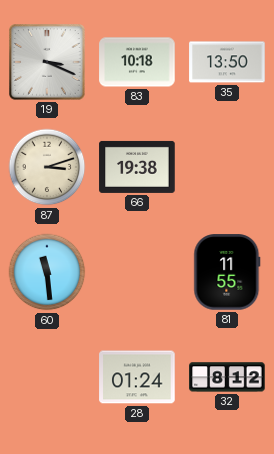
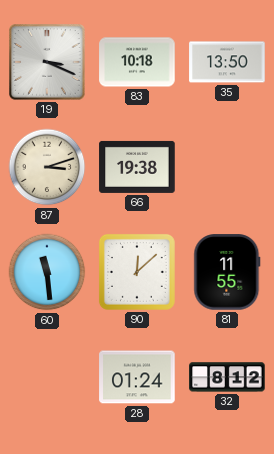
90: none -> 12:08
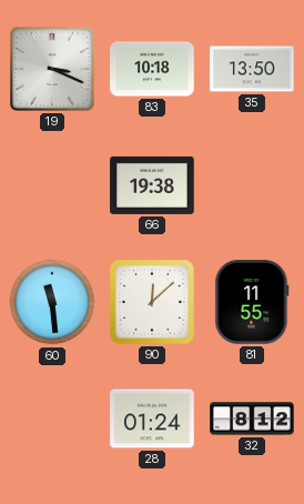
87: 3:12 -> none
